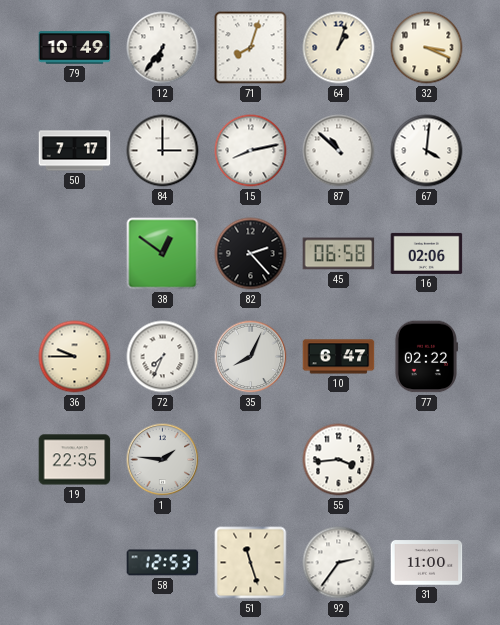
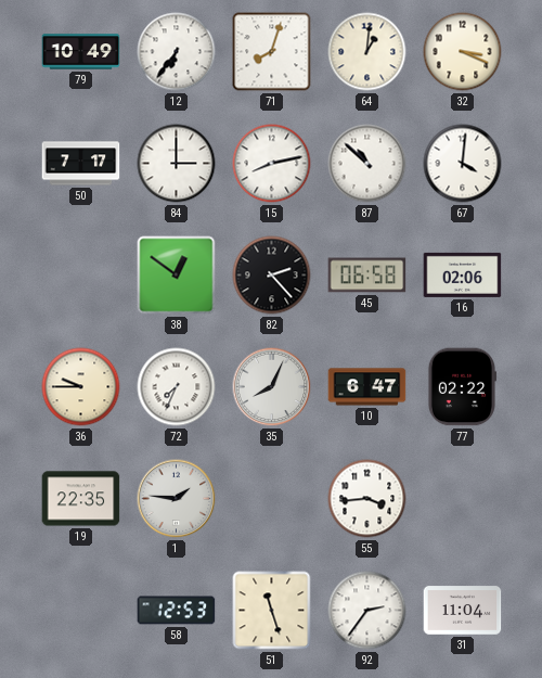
64: 1:03 -> 1:01
31: 11:00 -> 11:04
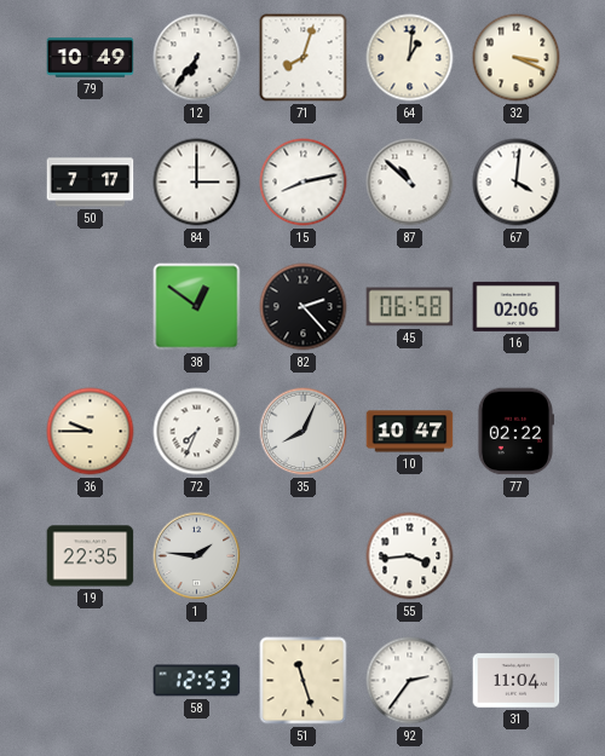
10: 6:47 -> 10:47
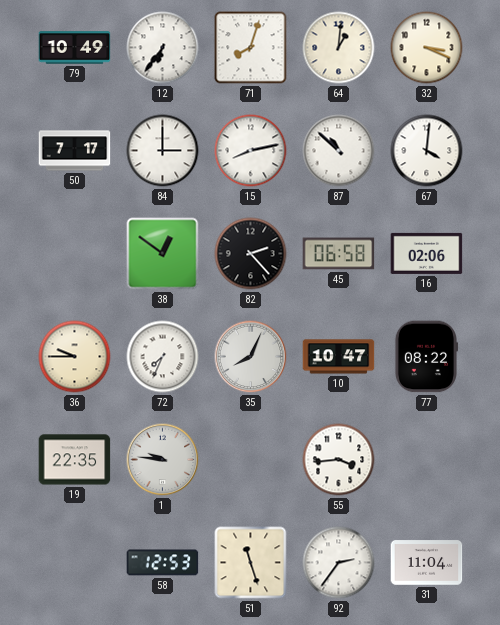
77: 02:22 -> 08:22
1: 1:46 -> 9:46
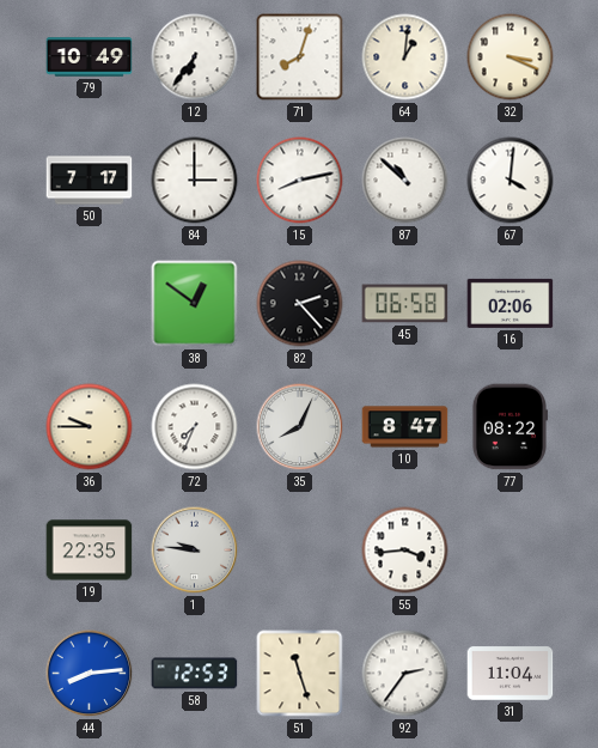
10: 10:47 -> 8:47
44: none -> 8:14
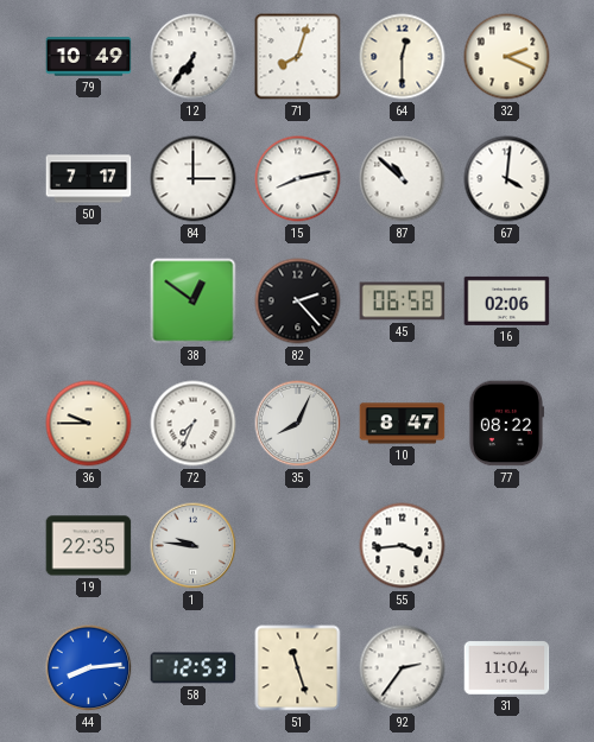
64: 1:01 -> 12:30
32: 3:19 -> 2:19
